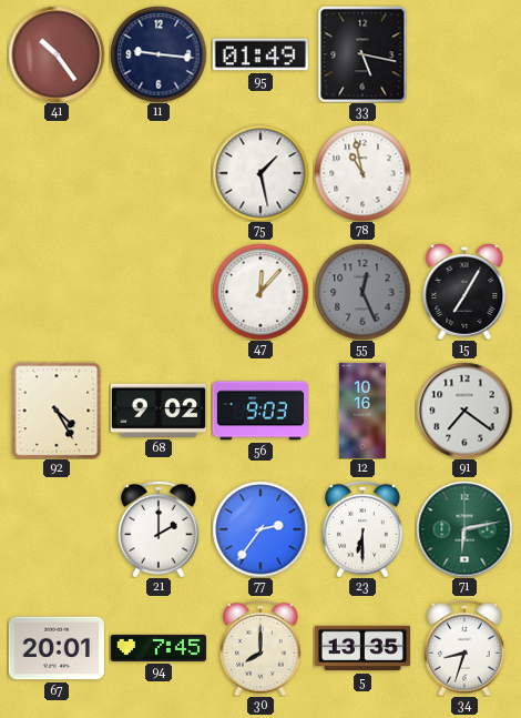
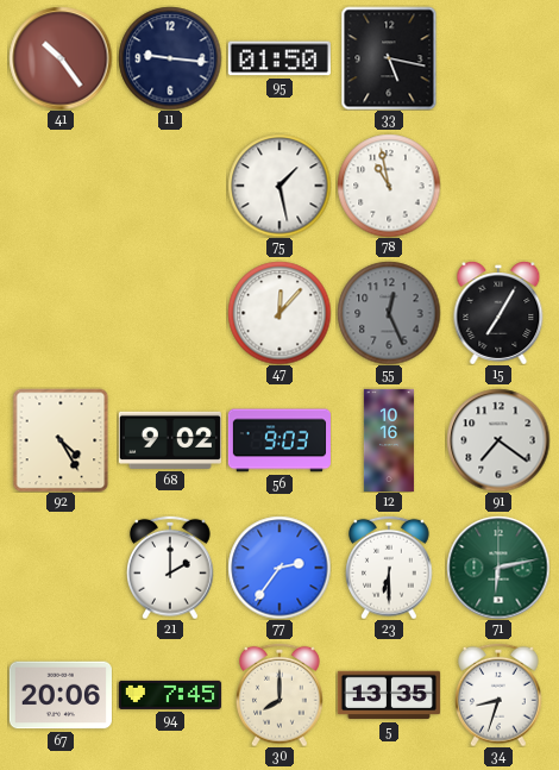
95: 01:49 -> 01:50
67: 20:01 -> 20:06
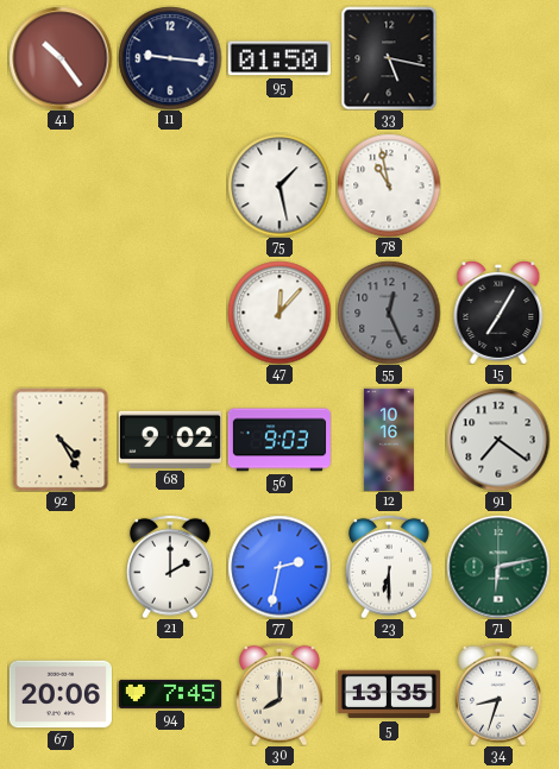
77: 2:36 -> 2:32
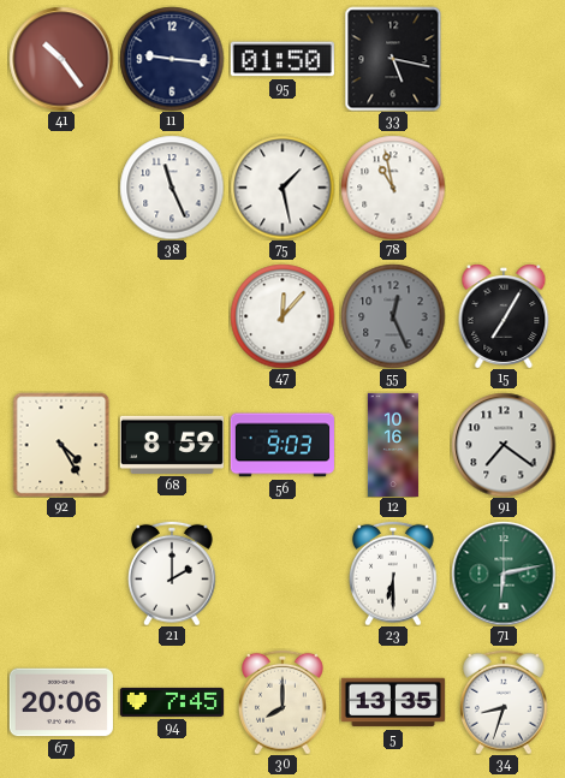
38: none -> 11:26
68: 9:02 -> 8:59
77: 2:32 -> none
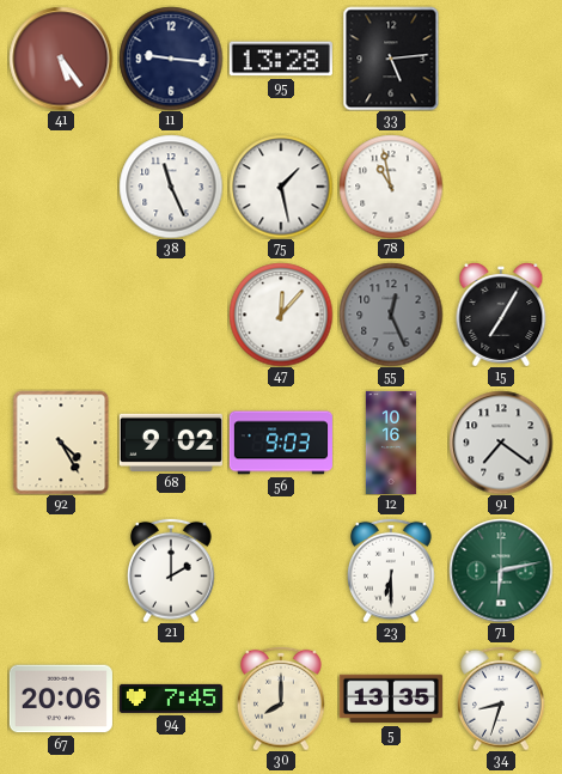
41: 10:24 -> 5:24
95: 01:50 -> 13:28
33: 5:17 -> 5:14
68: 8:59 -> 9:02
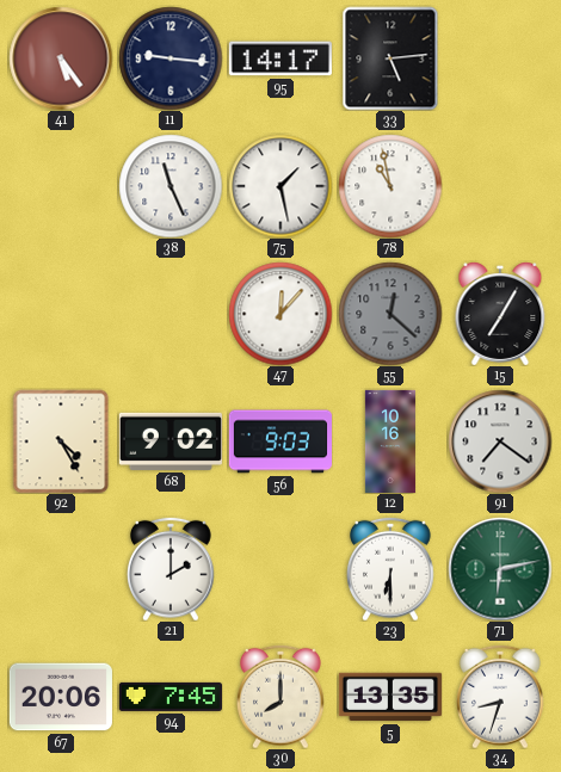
95: 13:28 -> 14:17
55: 12:26 -> 12:22
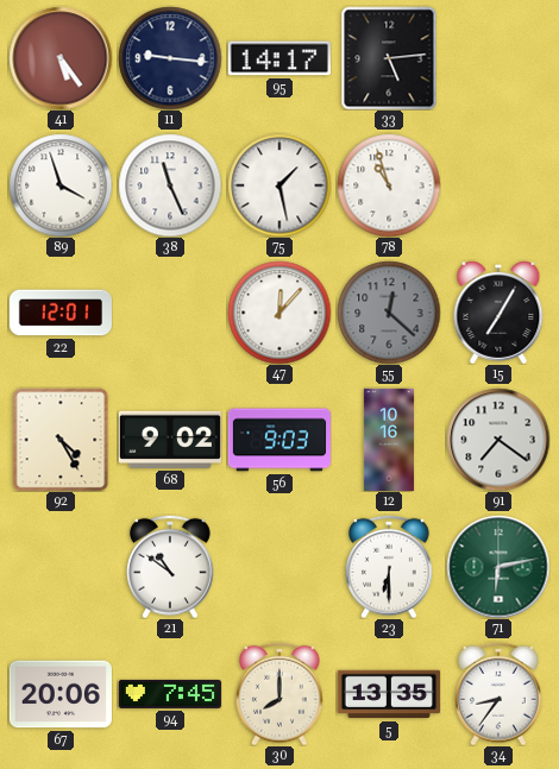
89: none -> 3:57
78: 10:58 -> 10:57
22: none -> 12:01
21: 2:00 -> 10:51
34: 8:33 -> 8:36
